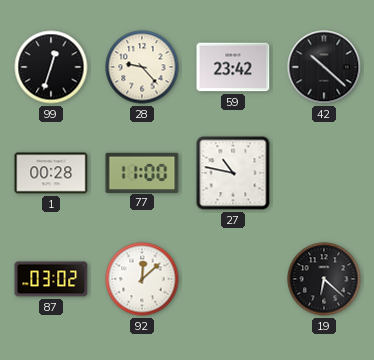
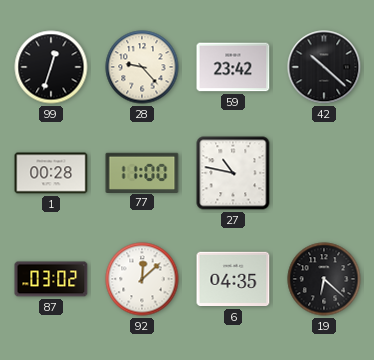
6: none -> 04:35
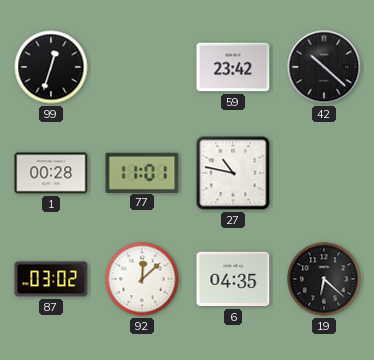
28: 9:23 -> none
77: 11:00 -> 11:01
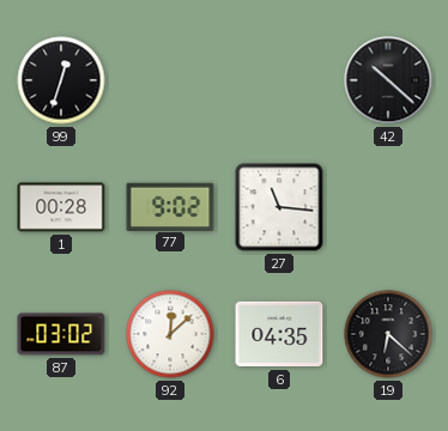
59: 23:42 -> none
77: 11:01 -> 9:02
27: 10:47 -> 11:16
